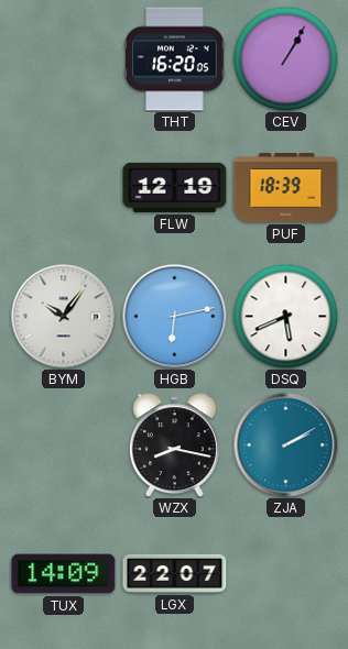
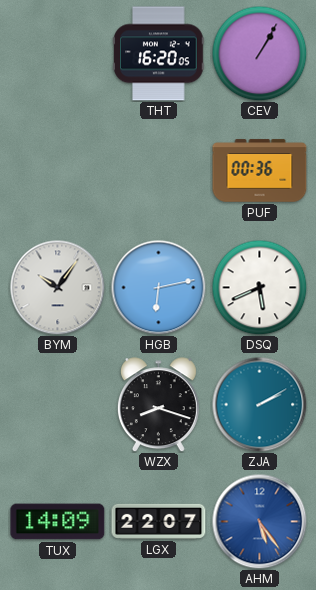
FLW: 12:19 -> none
PUF: 18:39 -> 00:36
WZX: 8:17 -> 8:18
AHM: none -> 5:24
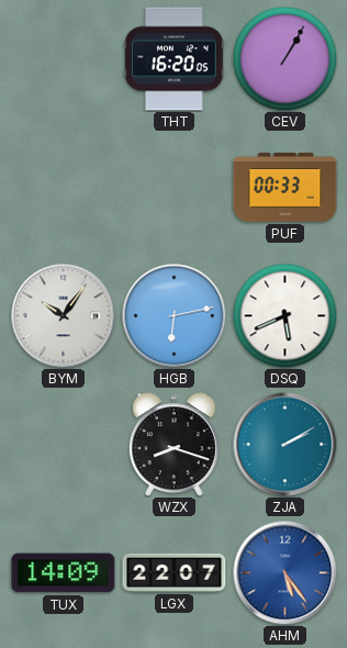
PUF: 00:36 -> 00:33
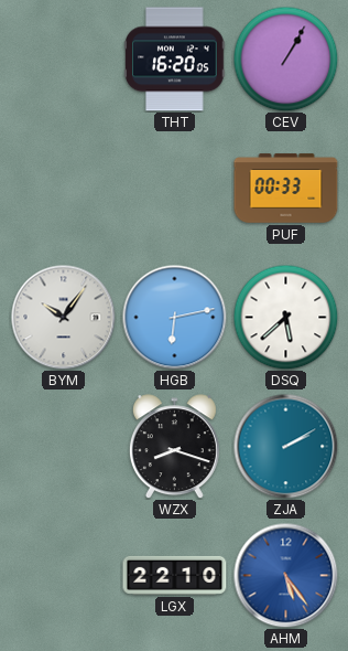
DSQ: 5:41 -> 5:38
TUX: 14:09 -> none
LGX: 22:07 -> 22:10
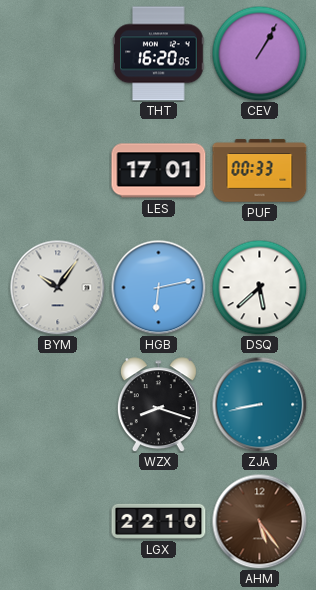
LES: none -> 17:01
ZJA: 2:10 -> 8:43
AHM dial: blue -> brown
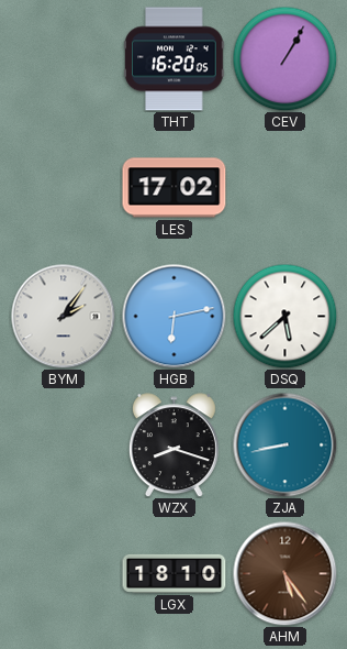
LES: 17:01 -> 17:02
PUF: 00:33 -> none
BYM: 10:06 -> 2:06
LGX: 22:10 -> 18:10
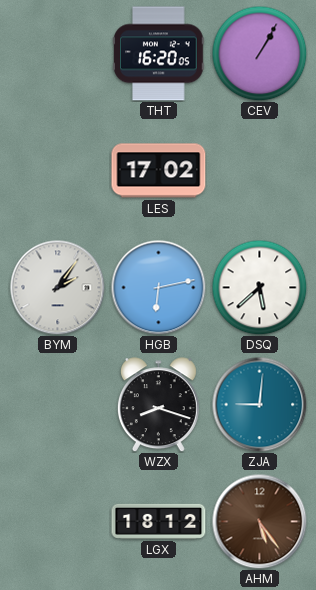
ZJA: 8:43 -> 9:01
LGX: 18:10 -> 18:12
